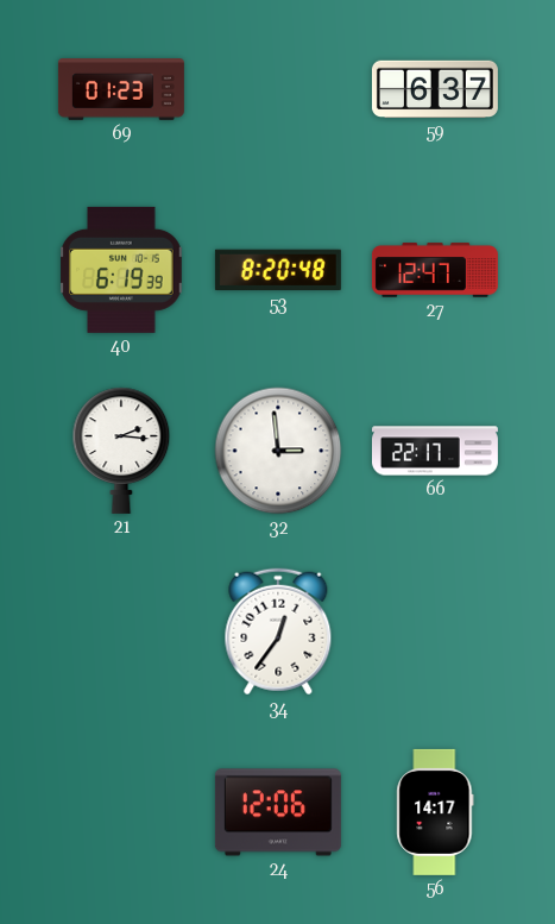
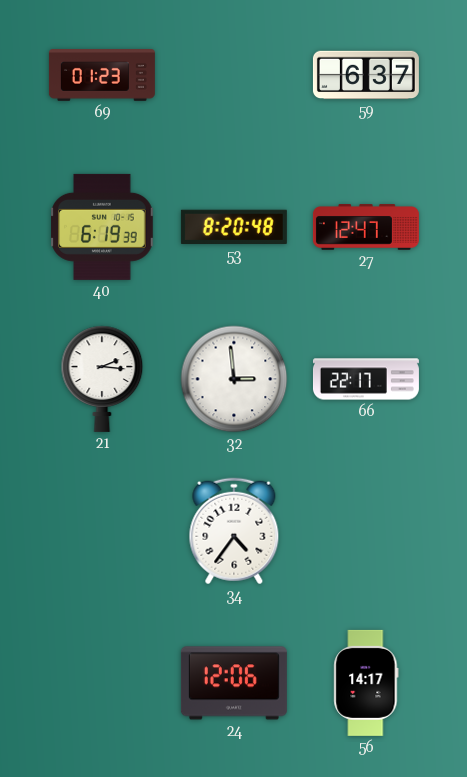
34: 12:36 -> 4:36
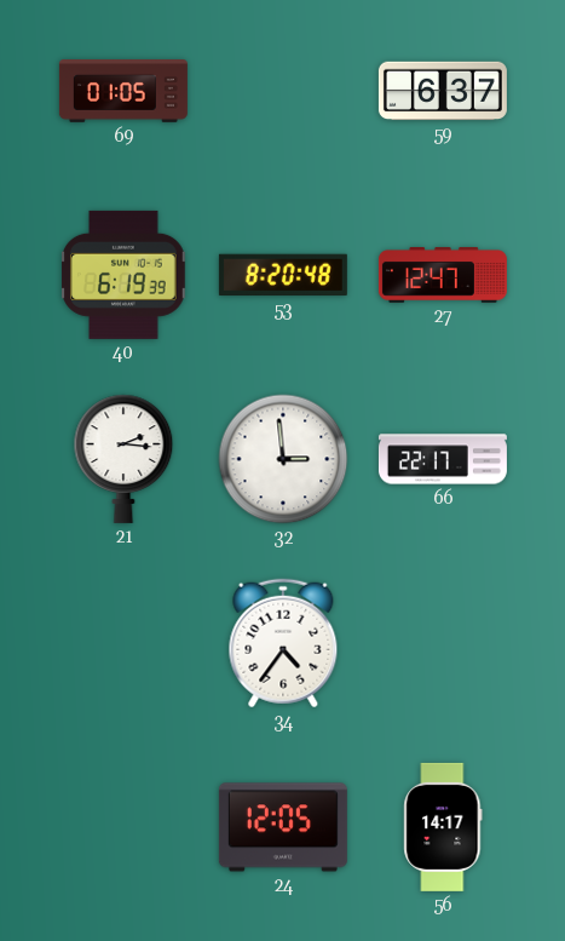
69: 01:23 -> 01:05
24: 12:06 -> 12:05
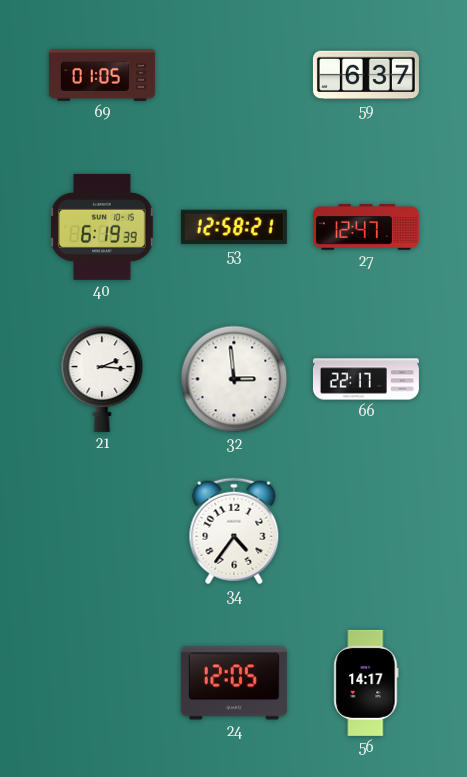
53: 8:20 -> 12:58
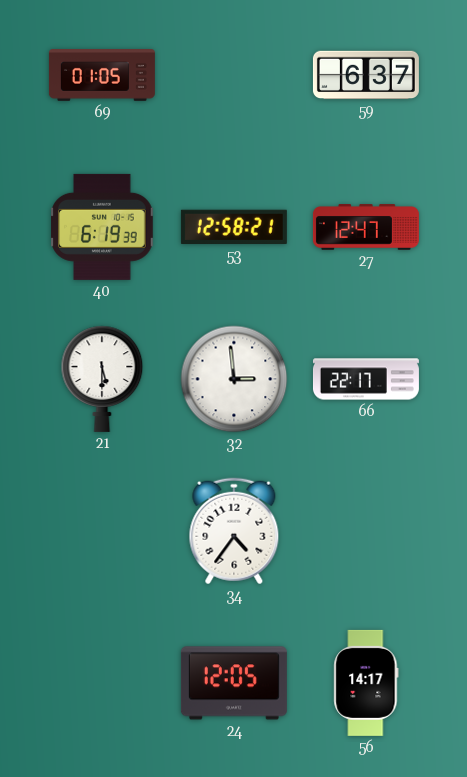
21: 2:16 -> 5:30
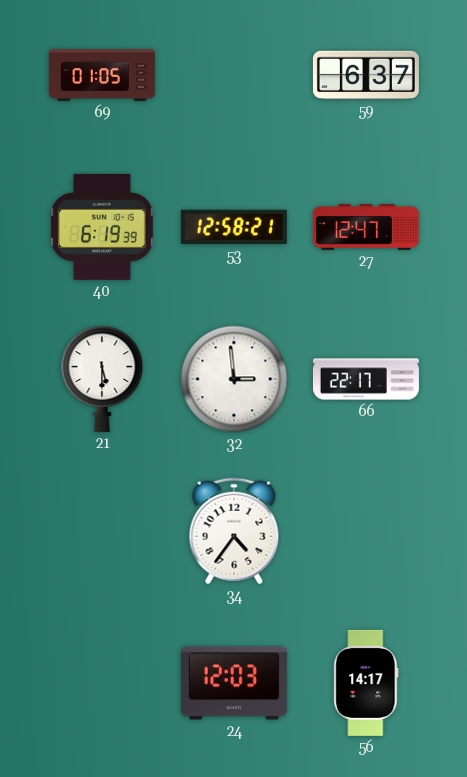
24: 12:05 -> 12:03
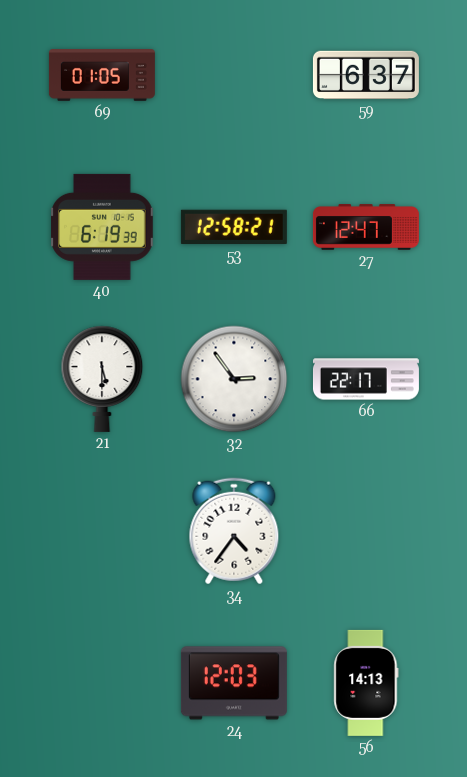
32: 2:59 -> 2:54
56: 14:17 -> 14:13
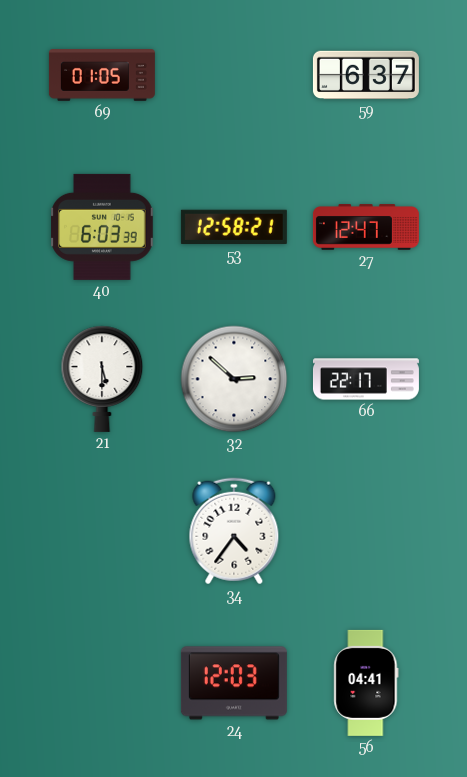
40: 6:19 -> 6:03
32: 2:54 -> 2:52
56: 14:13 -> 04:41
